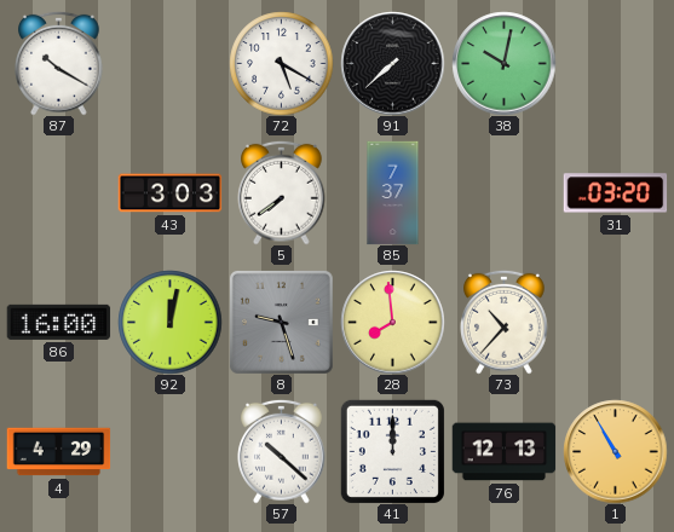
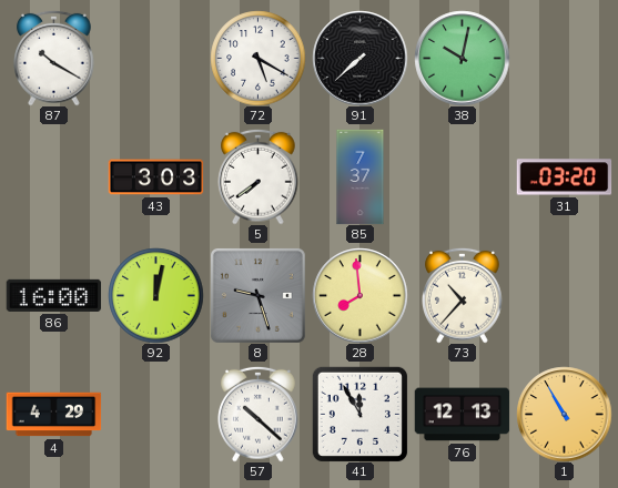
41: 12:00 -> 11:55
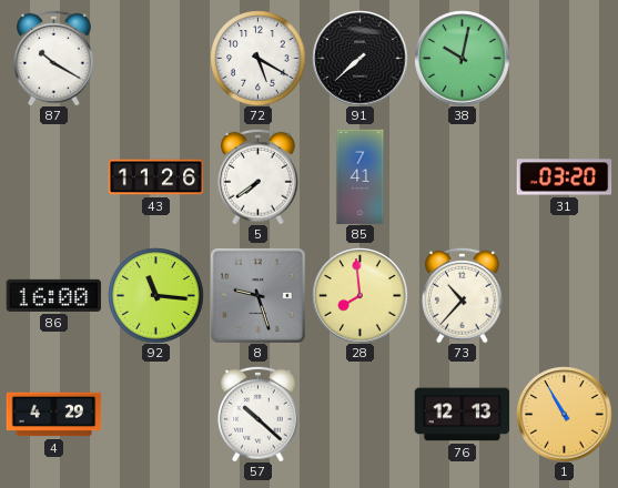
43: 3:03 -> 11:26
85: 7:37 -> 7:41
92: 12:02 -> 11:16
41: 11:55 -> none
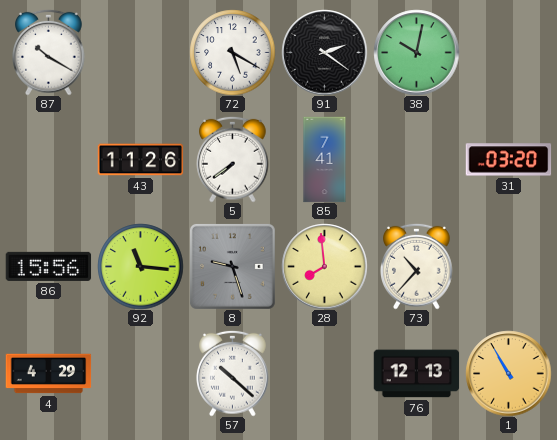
91: 7:38 -> 2:21
86: 16:00 -> 15:56
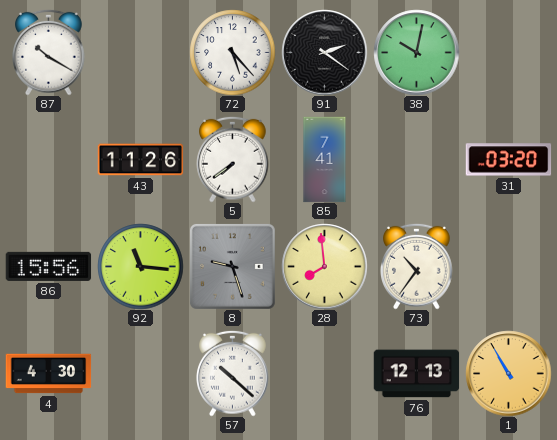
72: 5:20 -> 5:23
73: 10:37 -> 10:36
4: 4:29 -> 4:30
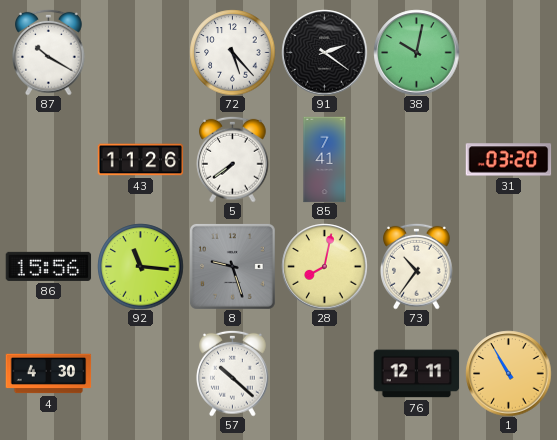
28: 7:59 -> 8:02
76: 12:13 -> 12:11
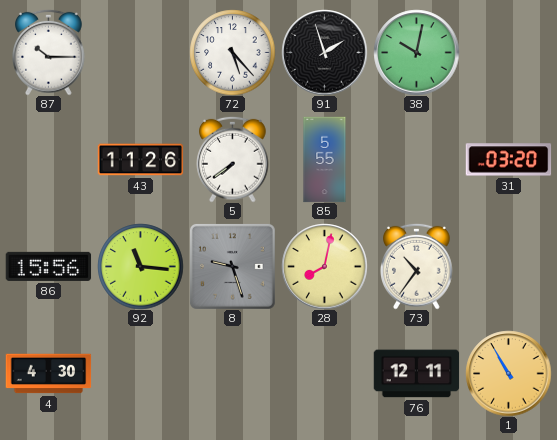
87: 10:20 -> 10:15
91: 2:21 -> 1:57
85: 7:41 -> 5:55
57: 10:22 -> none
